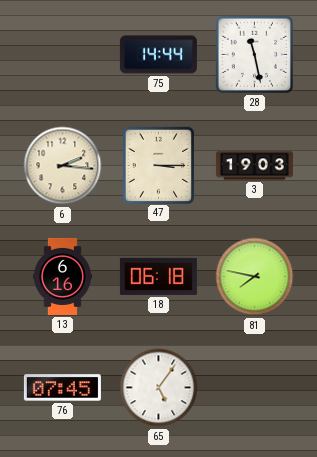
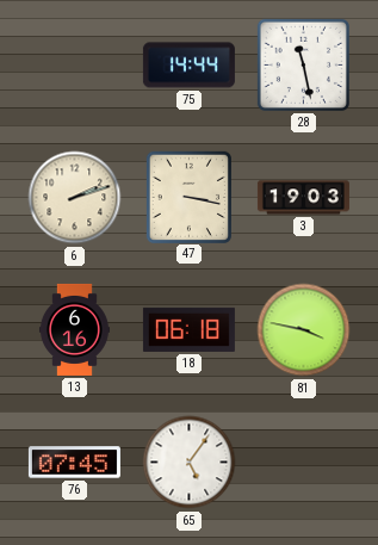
6: 2:16 -> 2:12
47: 3:15 -> 3:17
81: 7:47 -> 3:47
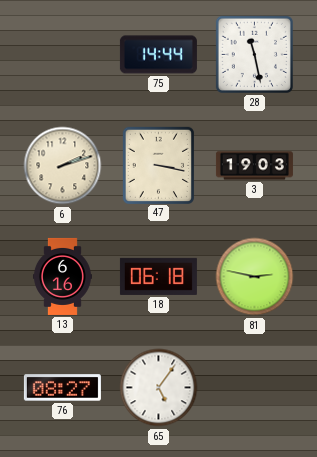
81: 3:47 -> 2:47
76: 07:45 -> 08:27
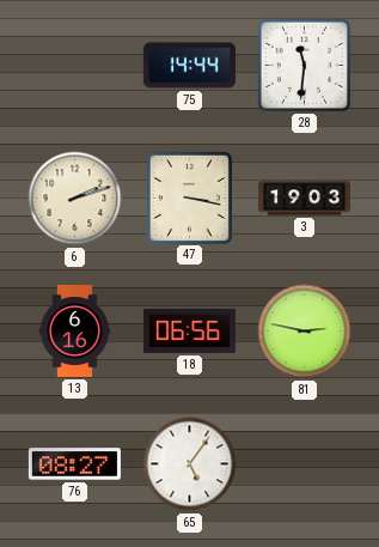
28: 11:28 -> 11:31
18: 06:18 -> 06:56
